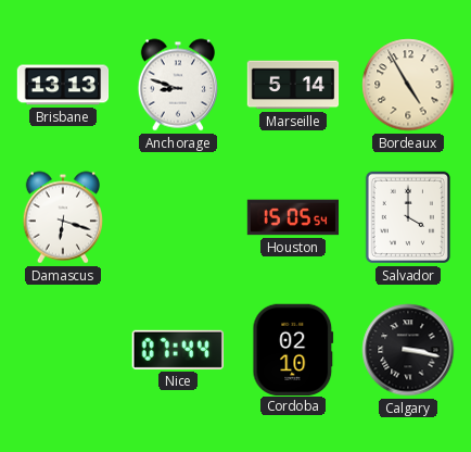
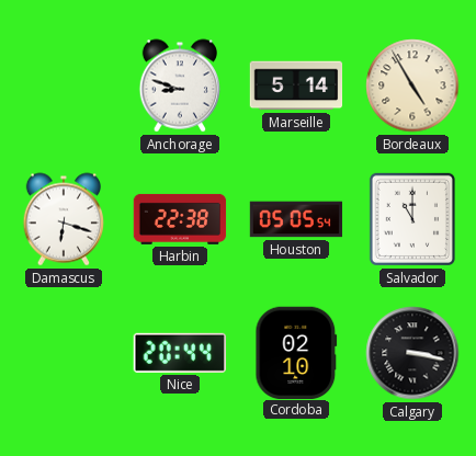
Brisbane: 13:13 -> none
Harbin: none -> 22:38
Houston: 15:05 -> 05:05
Salvador: 4:00 -> 11:00
Nice: 07:44 -> 20:44
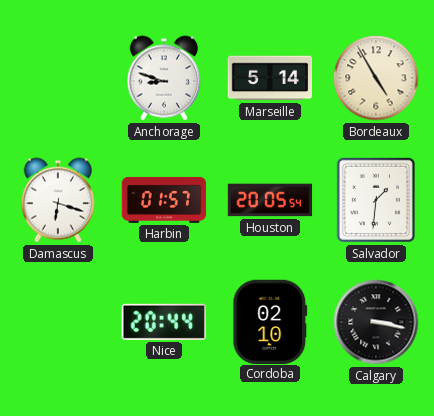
Harbin: 22:38 -> 01:57
Houston: 05:05 -> 20:05
Salvador: 11:00 -> 1:31
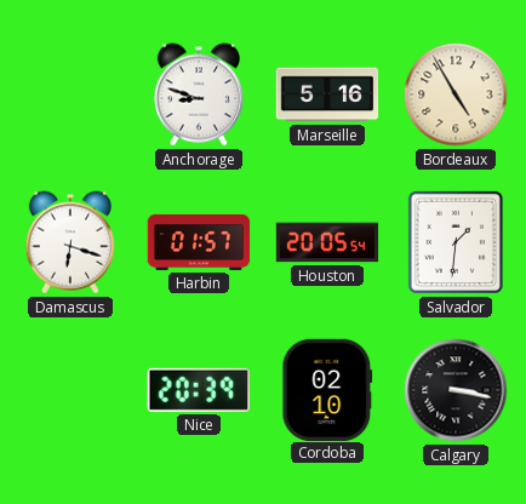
Marseille: 5:14 -> 5:16
Nice: 20:44 -> 20:39
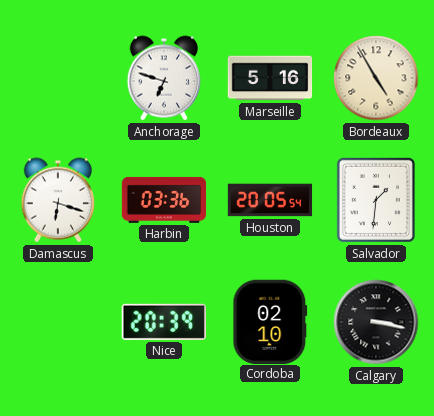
Anchorage: 8:48 -> 6:48
Harbin: 01:57 -> 03:36
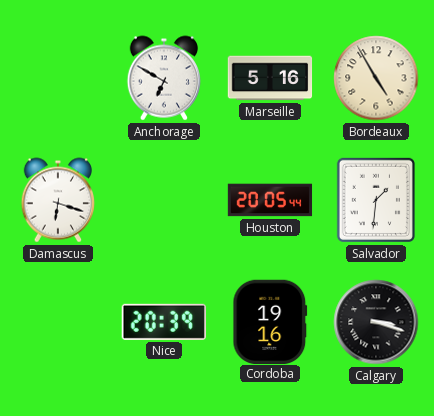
Anchorage: 6:48 -> 6:50
Harbin: 03:36 -> none
Houston: 20:05:54 -> 20:05:44
Cordoba: 02:10 -> 19:16
Calgary: 3:17 -> 3:18
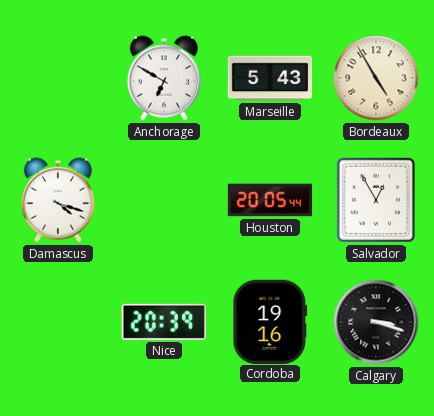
Marseille: 5:16 -> 5:43
Damascus: 6:18 -> 4:18
Salvador: 1:31 -> 12:55
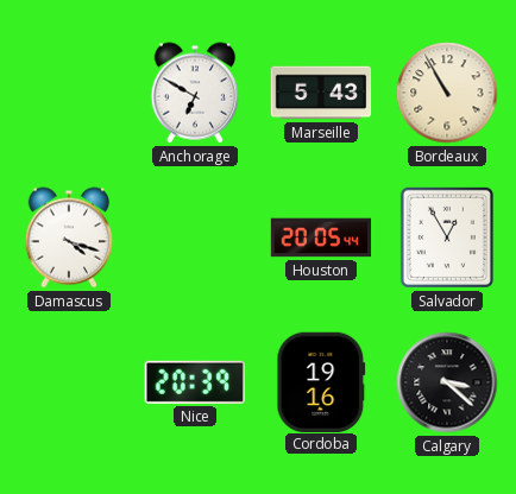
Bordeaux: 4:55 -> 10:55
Calgary: 3:18 -> 3:22
